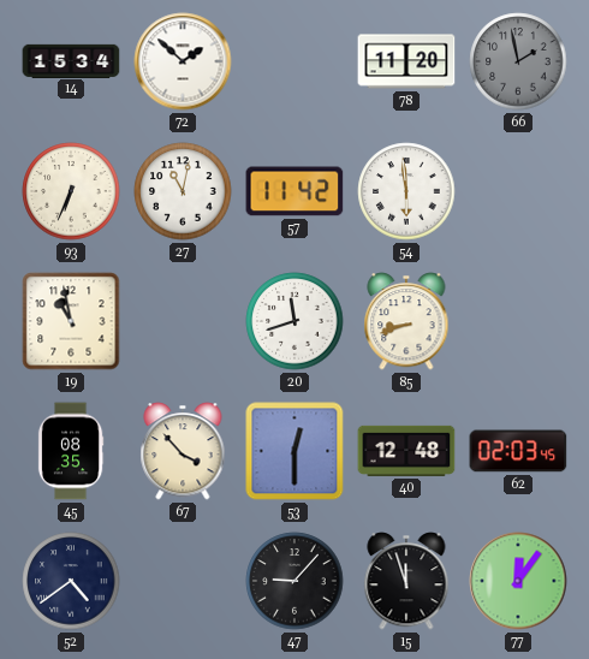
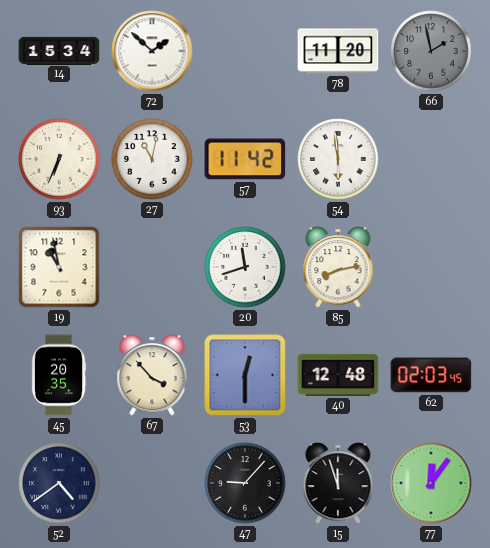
85: 8:42 -> 8:13
45: 08:35 -> 20:35
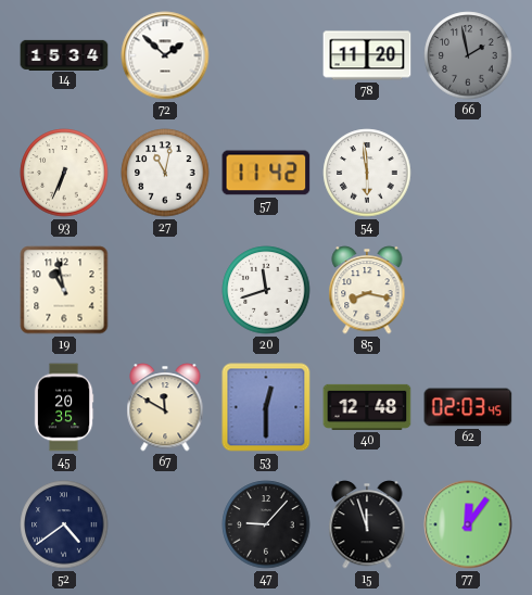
85: 8:13 -> 8:17
67: 3:53 -> 11:50
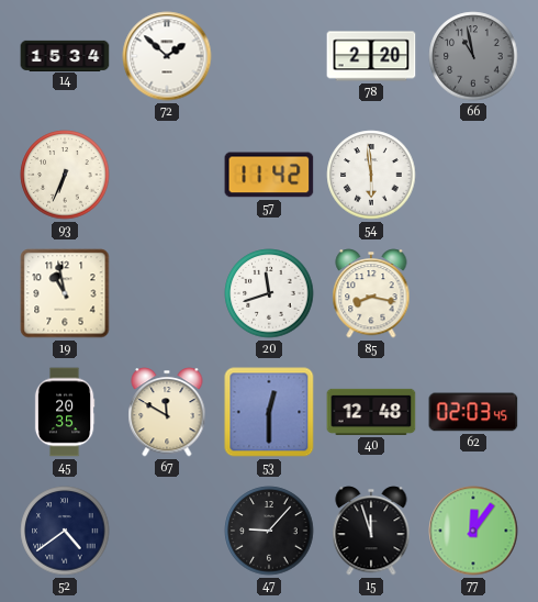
78: 11:20 -> 2:20
66: 1:58 -> 10:58
27: 11:02 -> none
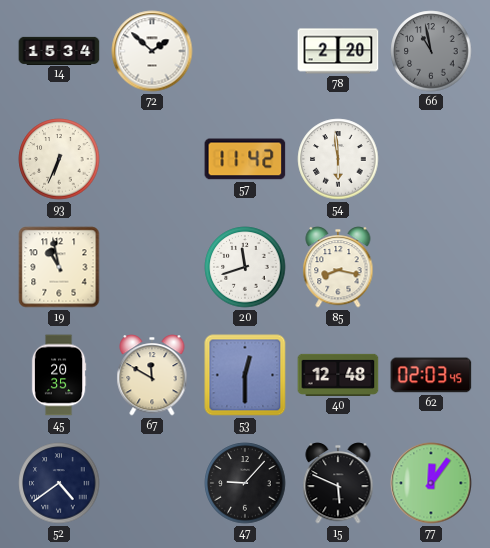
15: 11:57 -> 5:49
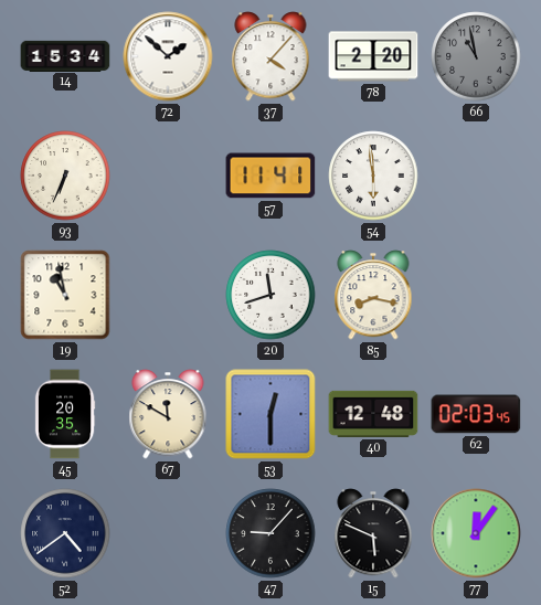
37: none -> 4:07
57: 11:42 -> 11:41
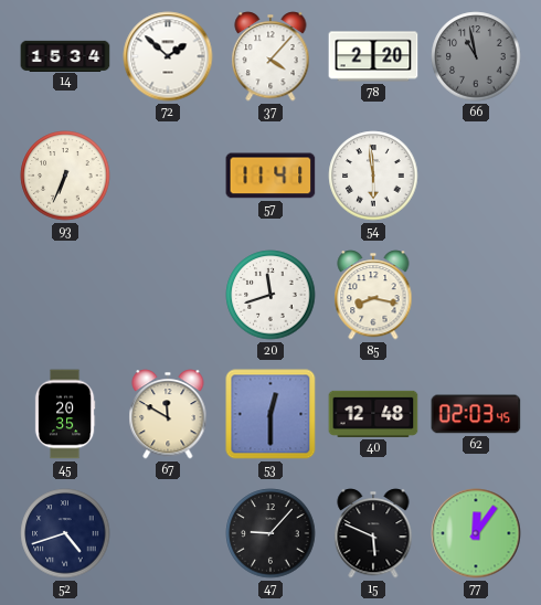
19: 10:58 -> none
52: 4:39 -> 4:42
